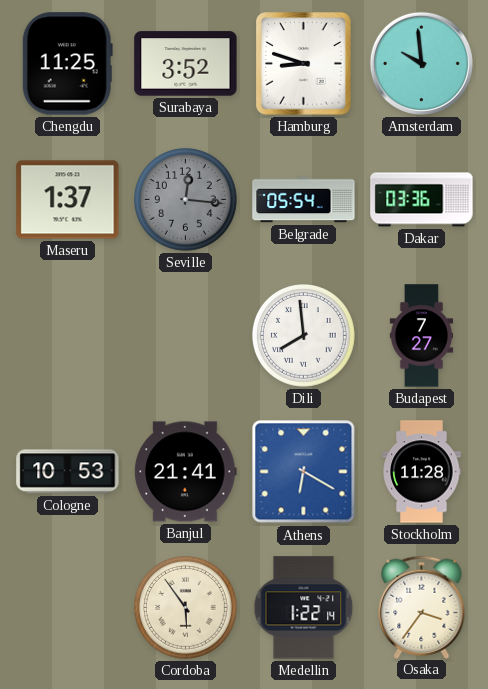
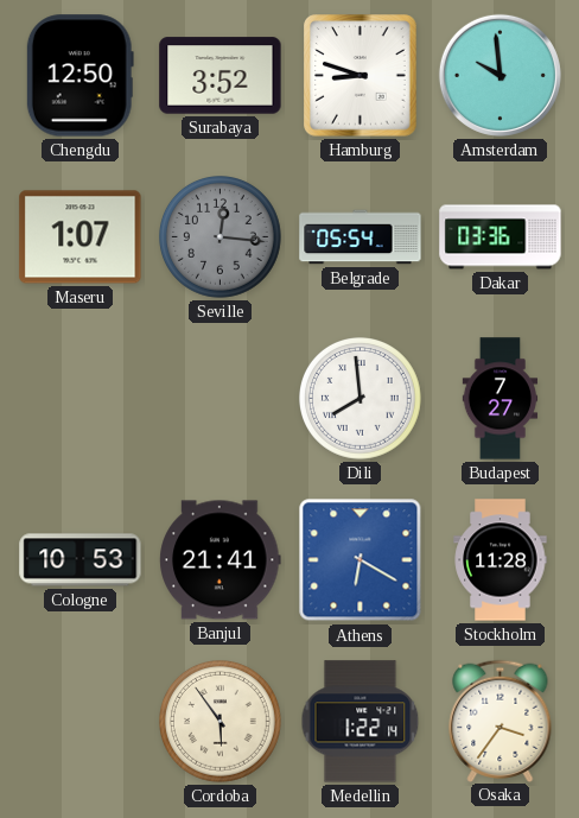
Chengdu: 11:25 -> 12:50
Maseru: 1:37 -> 1:07
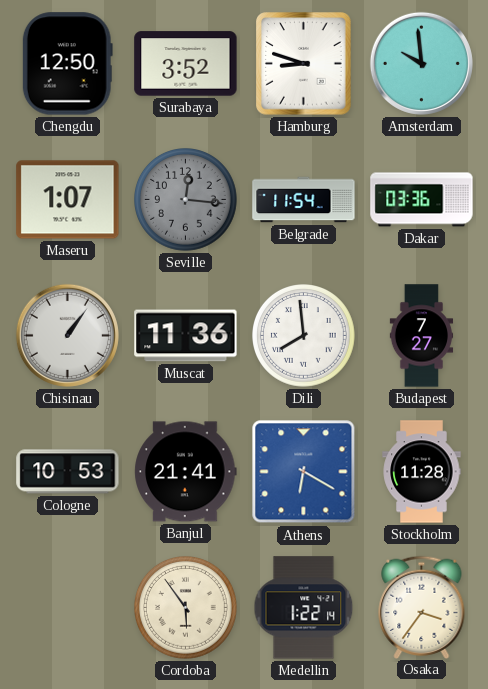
Belgrade: 05:54 -> 11:54
Chisinau: none -> 1:06
Muscat: none -> 11:36
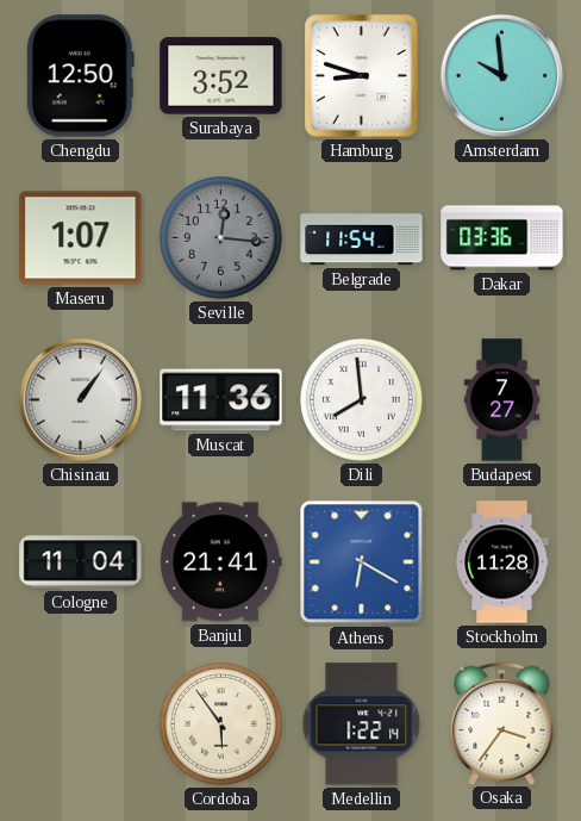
Cologne: 10:53 -> 11:04
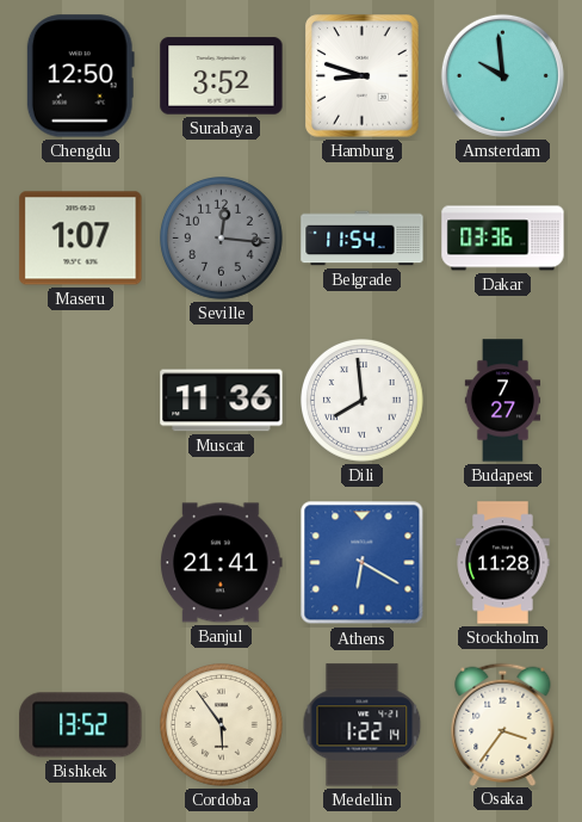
Chisinau: 1:06 -> none
Cologne: 11:04 -> none
Bishkek: none -> 13:52
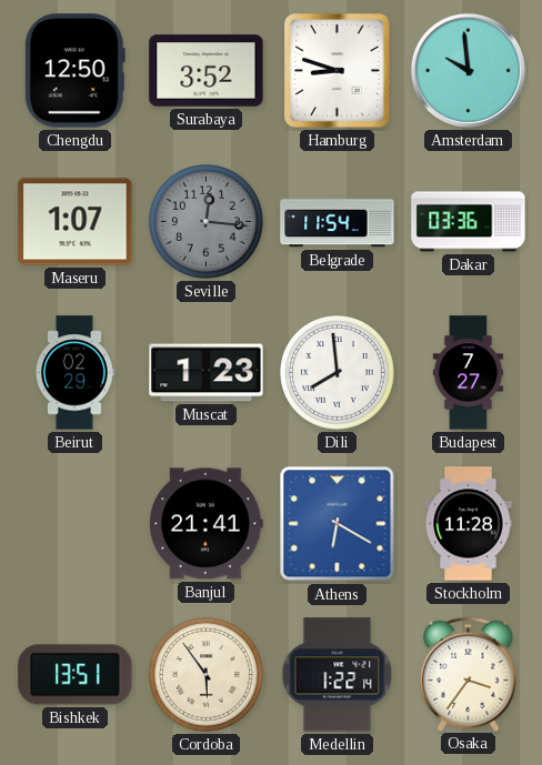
Beirut: none -> 02:29
Muscat: 11:36 -> 1:23
Bishkek: 13:52 -> 13:51
